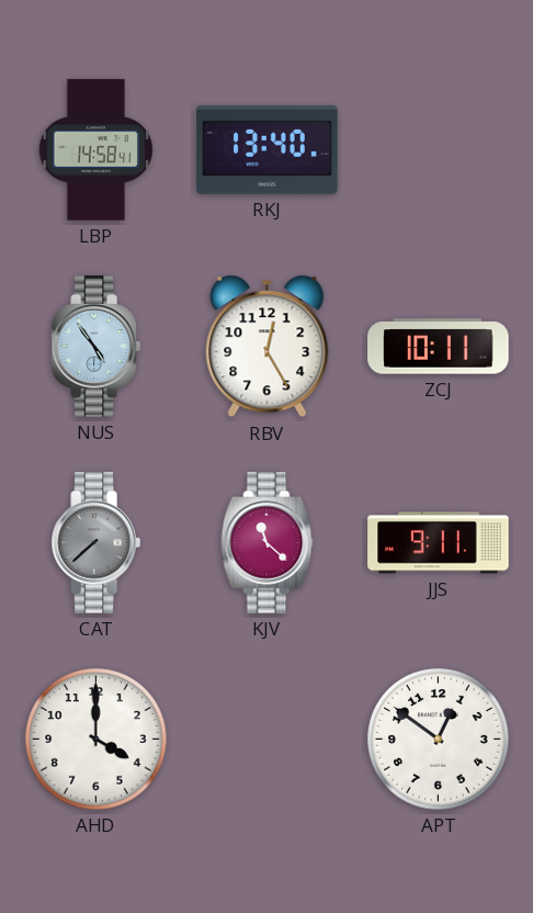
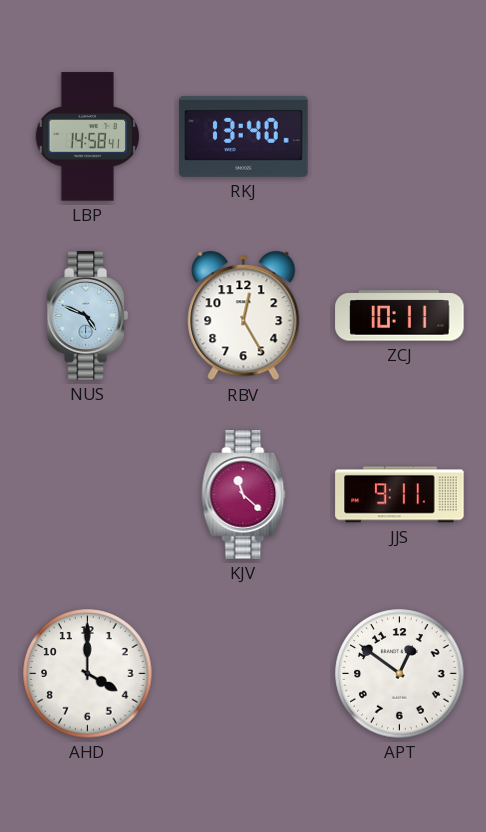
NUS: 4:54 -> 4:49
CAT: 7:38 -> none
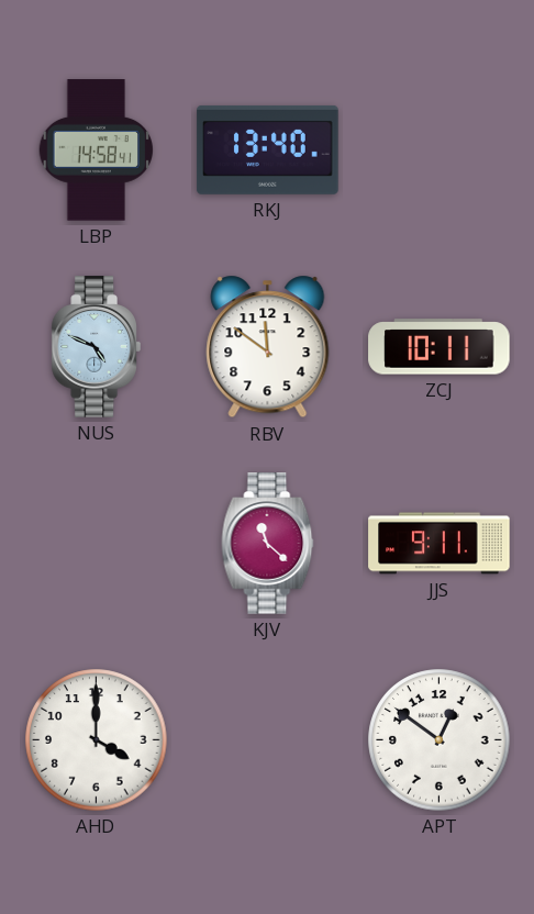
RBV: 12:25 -> 11:51
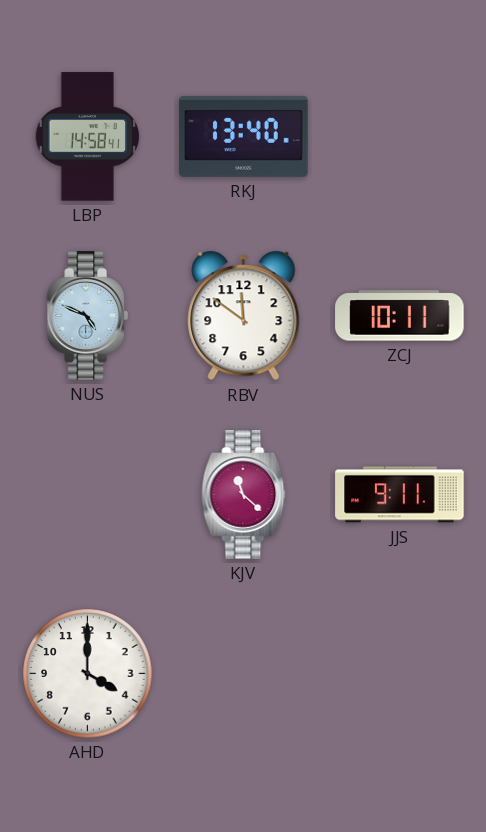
APT: 12:51 -> none
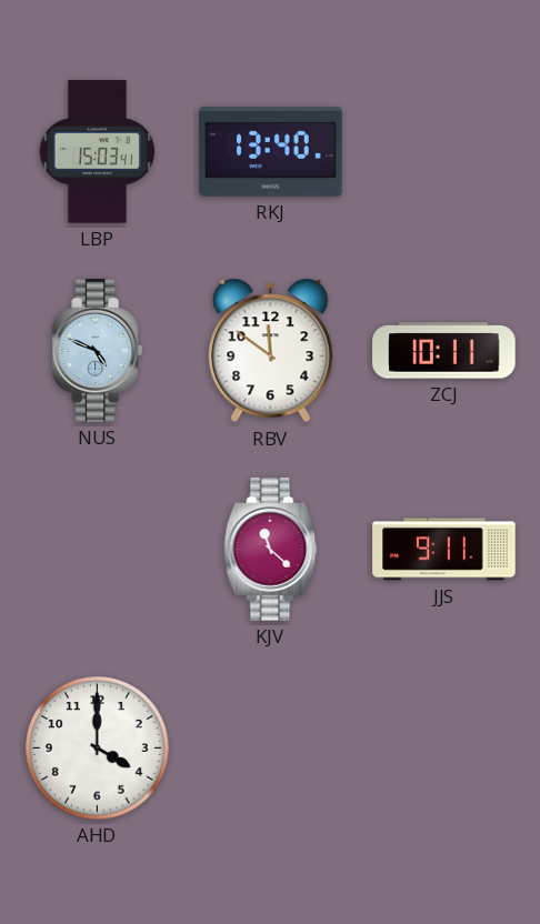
LBP: 14:58 -> 15:03
